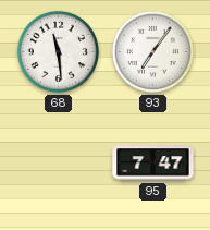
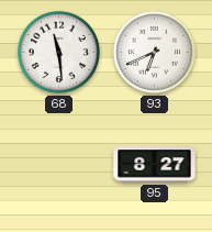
93: 7:06 -> 6:41
95: 7:47 -> 8:27
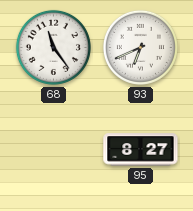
68: 11:29 -> 11:24
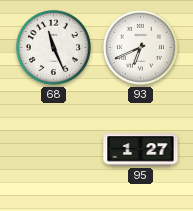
68: 11:24 -> 11:26
95: 8:27 -> 1:27
